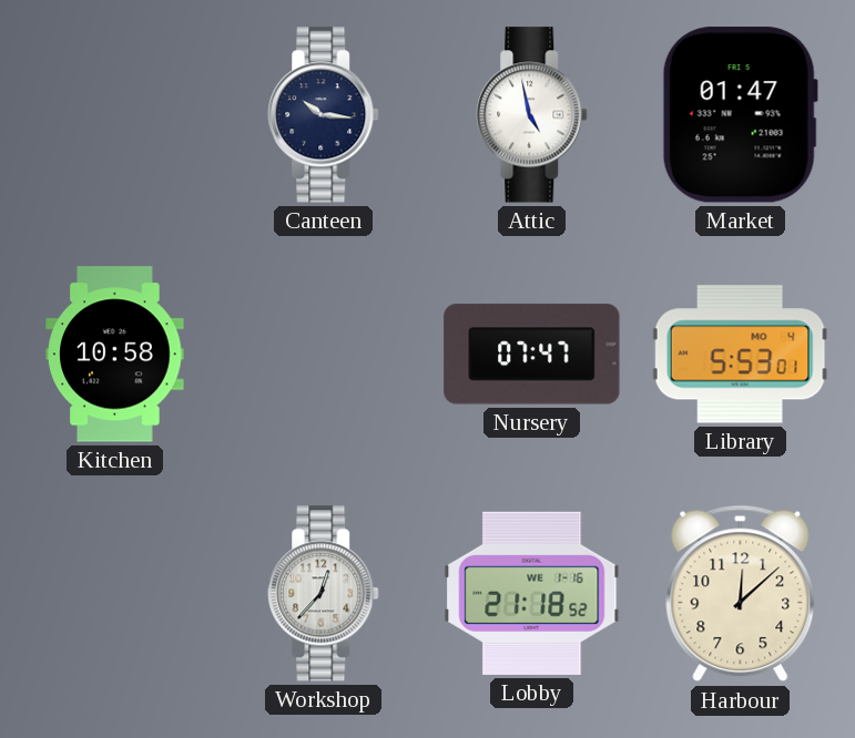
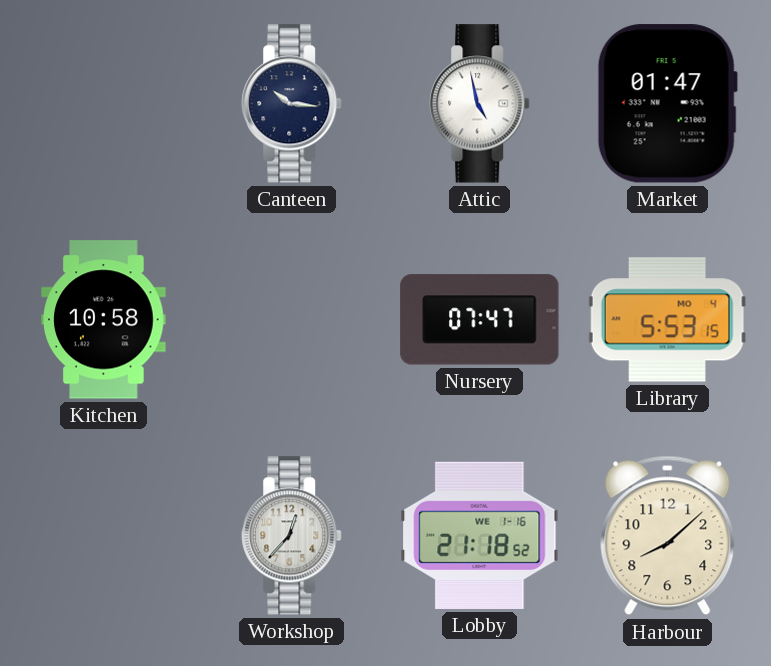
Library: 5:53:01 -> 5:53:15
Harbour: 12:08 -> 8:08
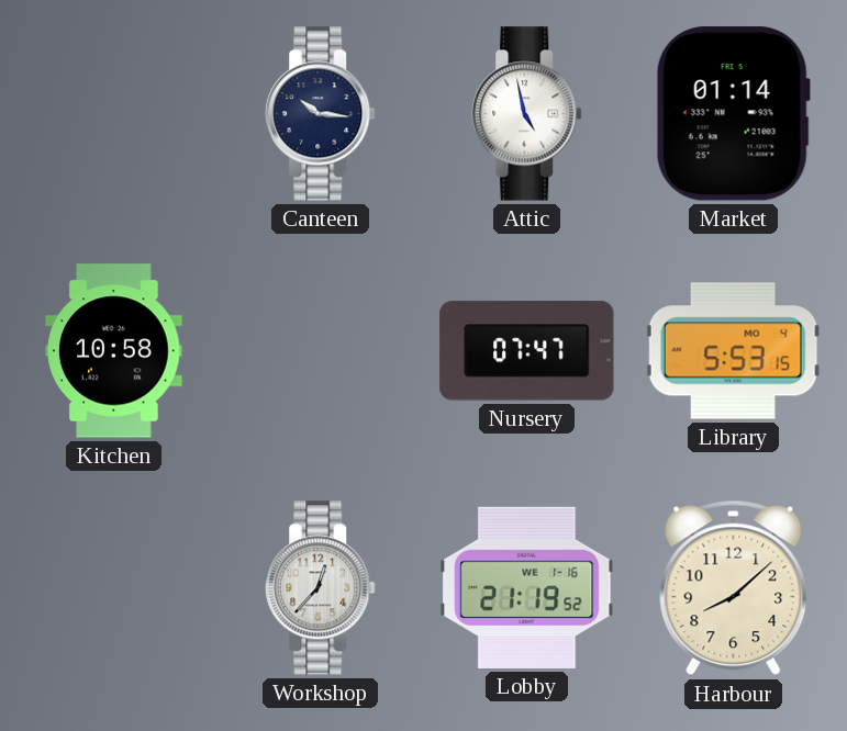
Market: 01:47 -> 01:14
Lobby: 21:18 -> 21:19
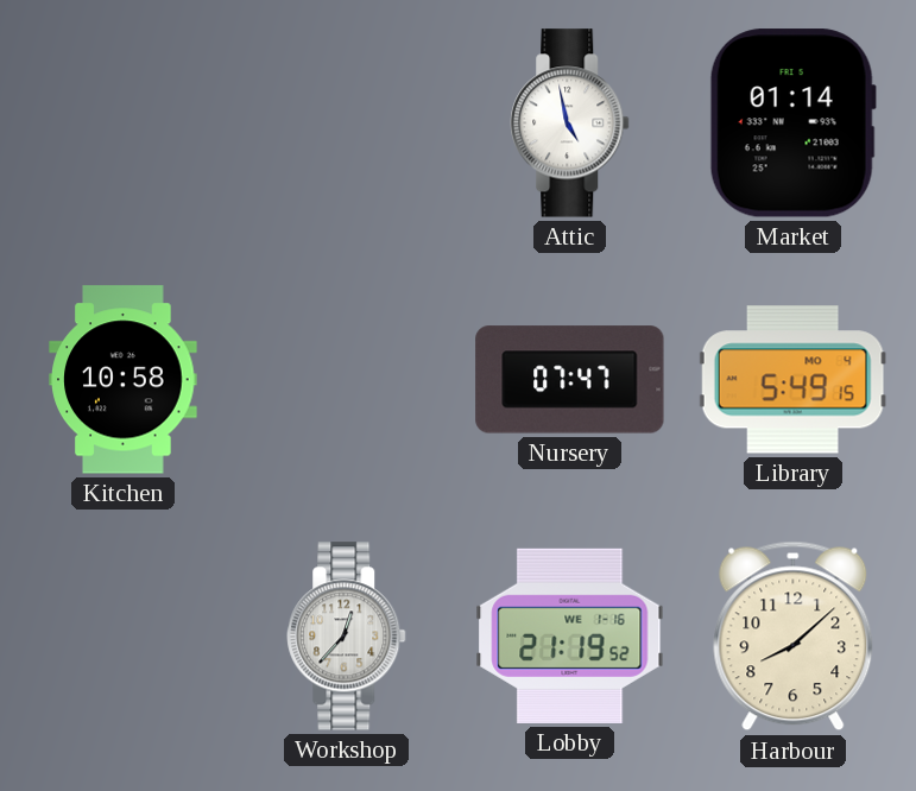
Canteen: 10:16 -> none
Library: 5:53 -> 5:49
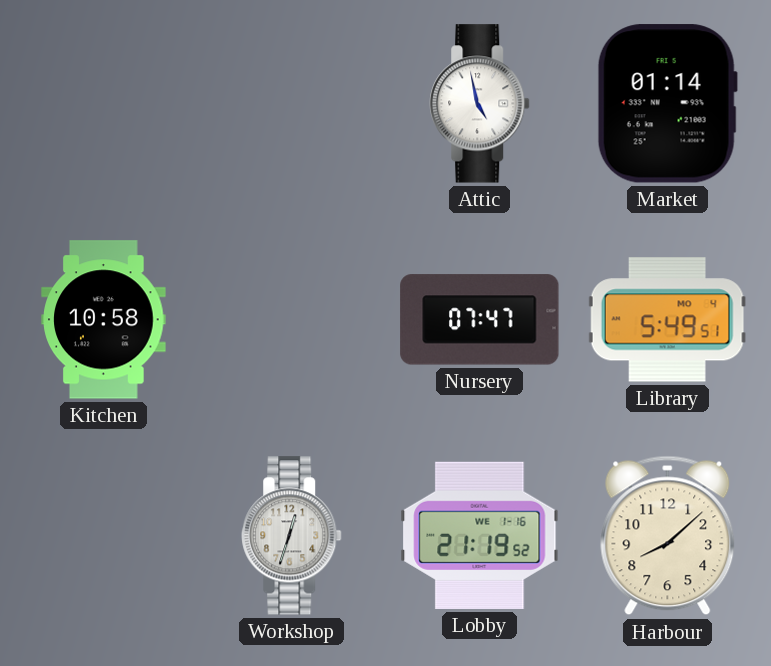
Library: 5:49:15 -> 5:49:51
Workshop: 12:37 -> 12:33
